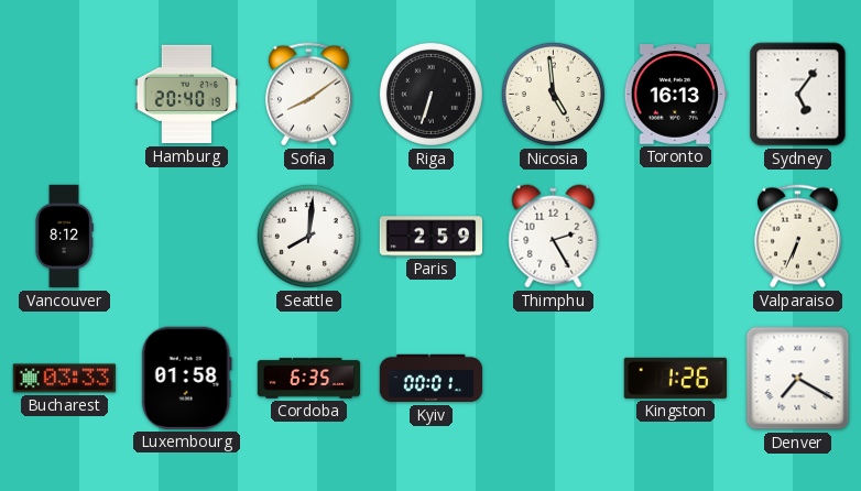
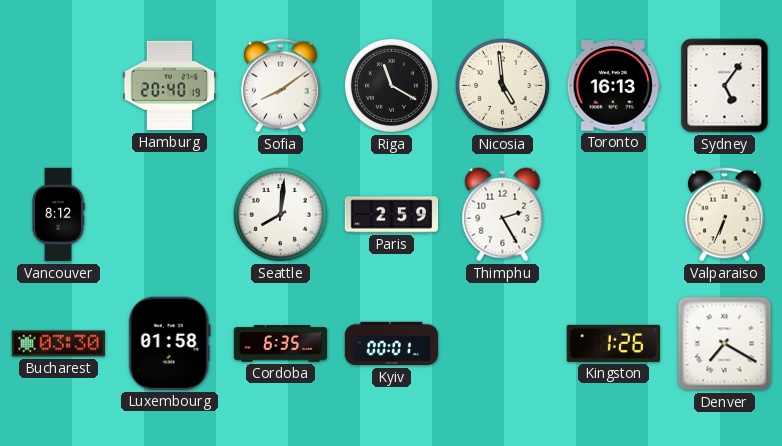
Riga: 6:33 -> 11:20
Bucharest: 03:33 -> 03:30
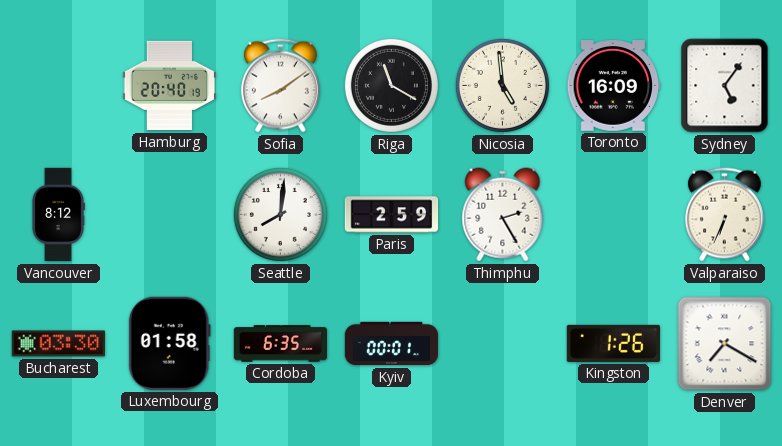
Toronto: 16:13 -> 16:09
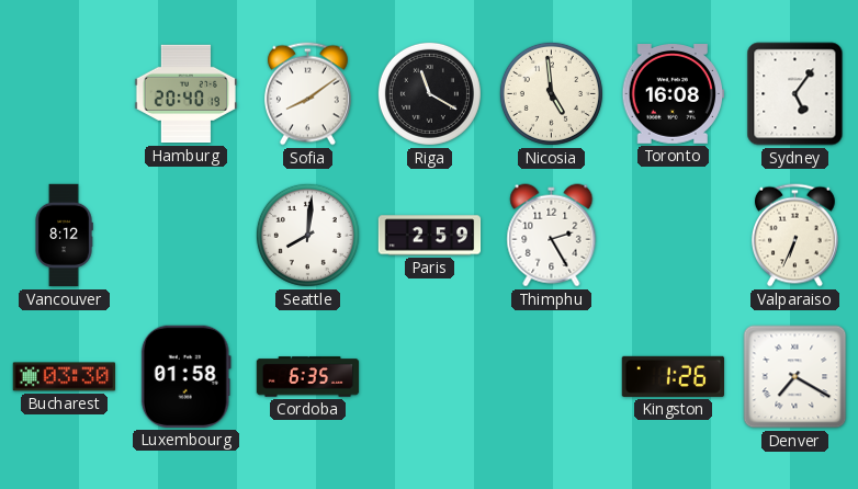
Toronto: 16:09 -> 16:08
Kyiv: 00:01 -> none
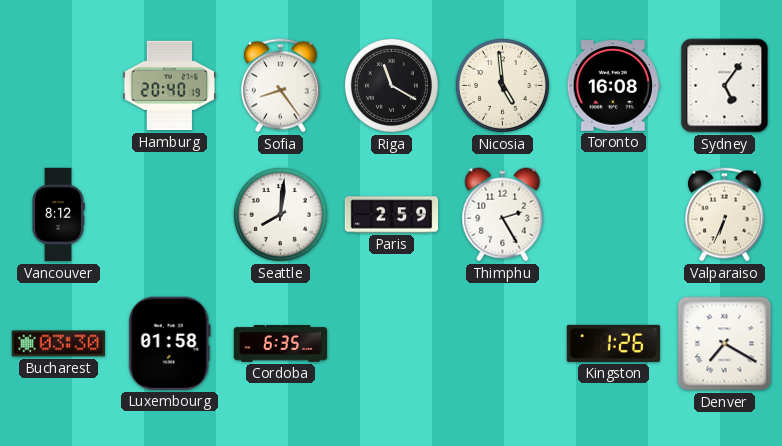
Sofia: 8:09 -> 8:24
